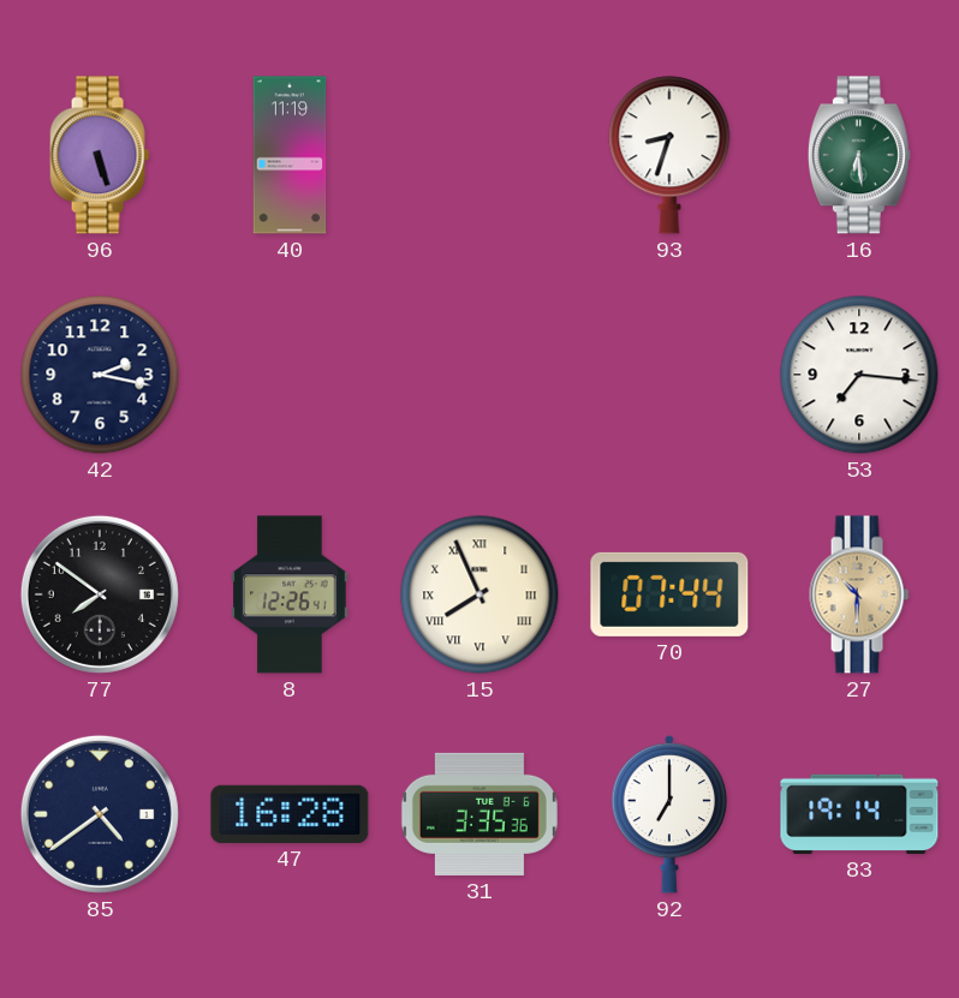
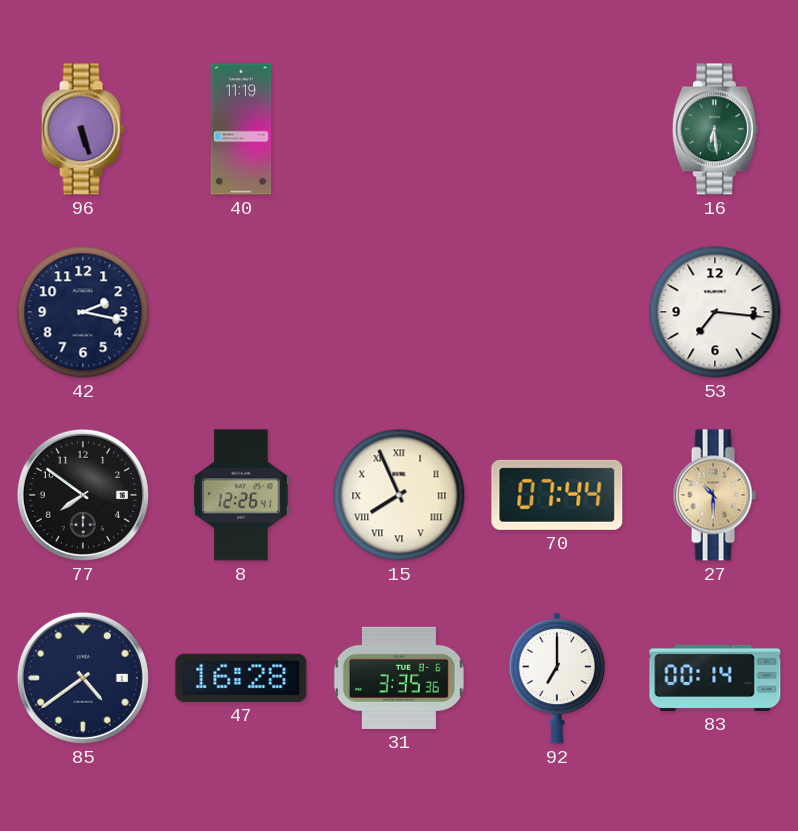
93: 8:33 -> none
83: 19:14 -> 00:14
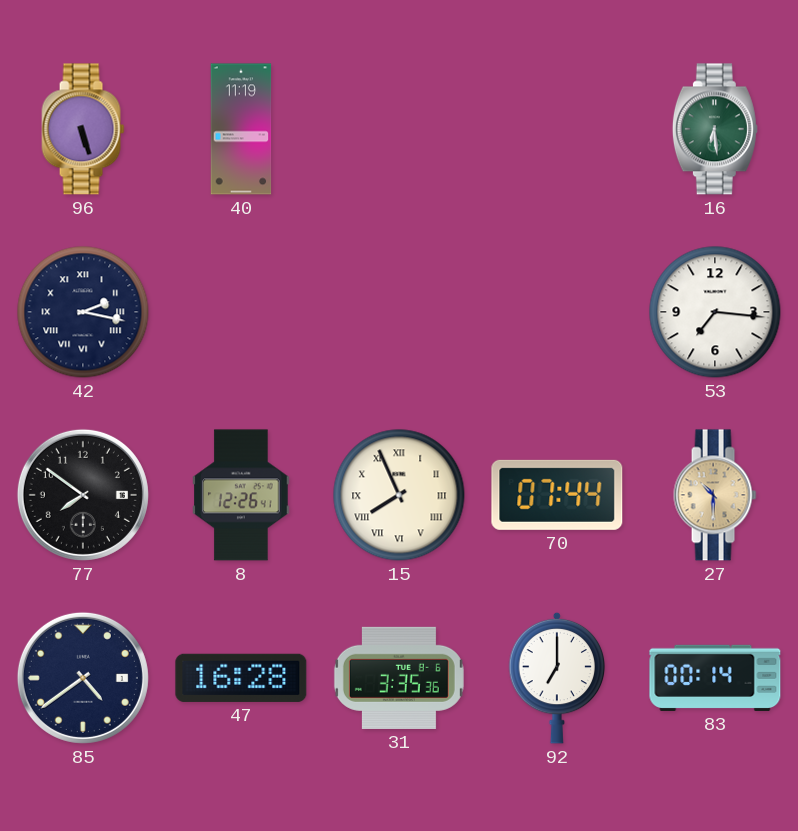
42 numerals: Arabic -> Roman
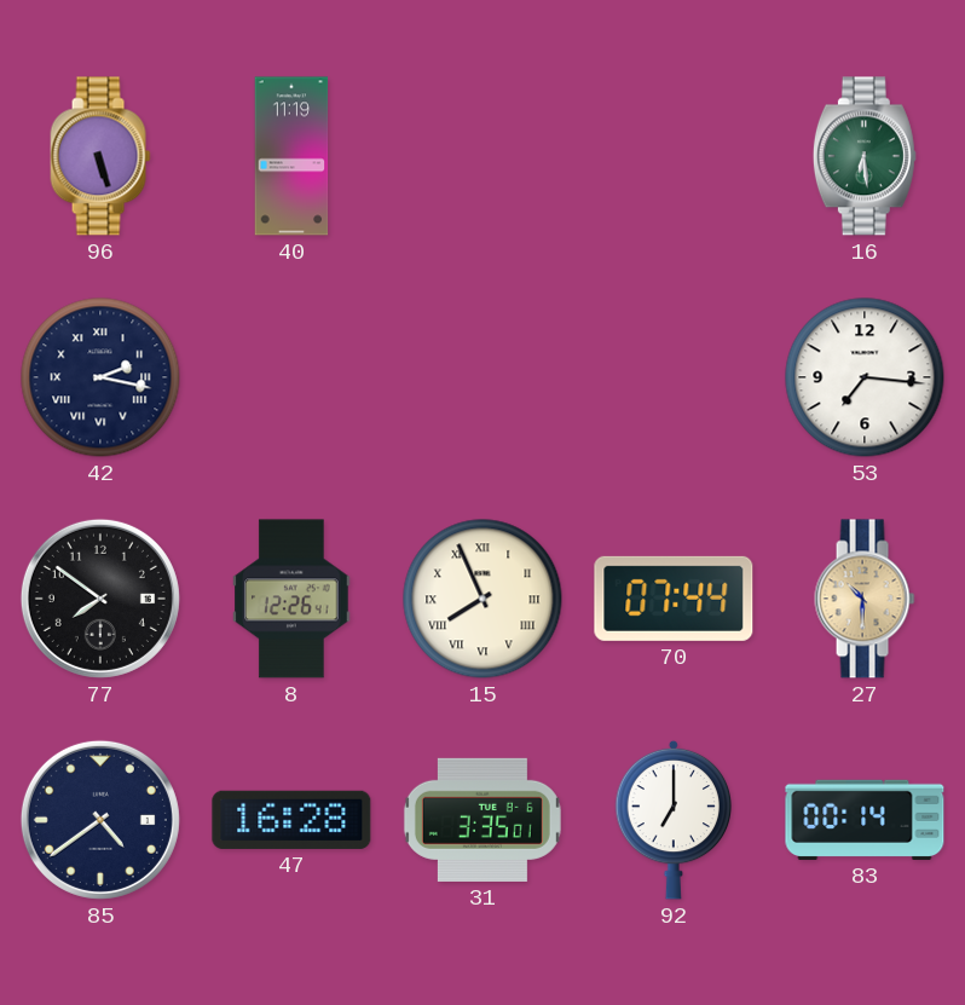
31: 3:35:36 -> 3:35:01
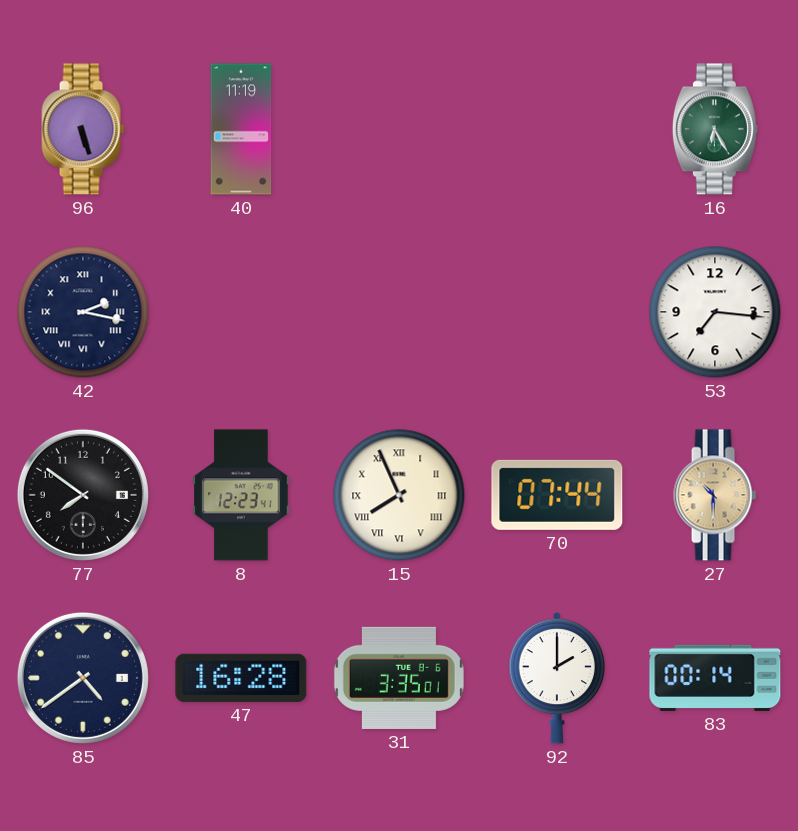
16: 6:29 -> 6:25
8: 12:26 -> 12:23
92: 7:00 -> 2:00
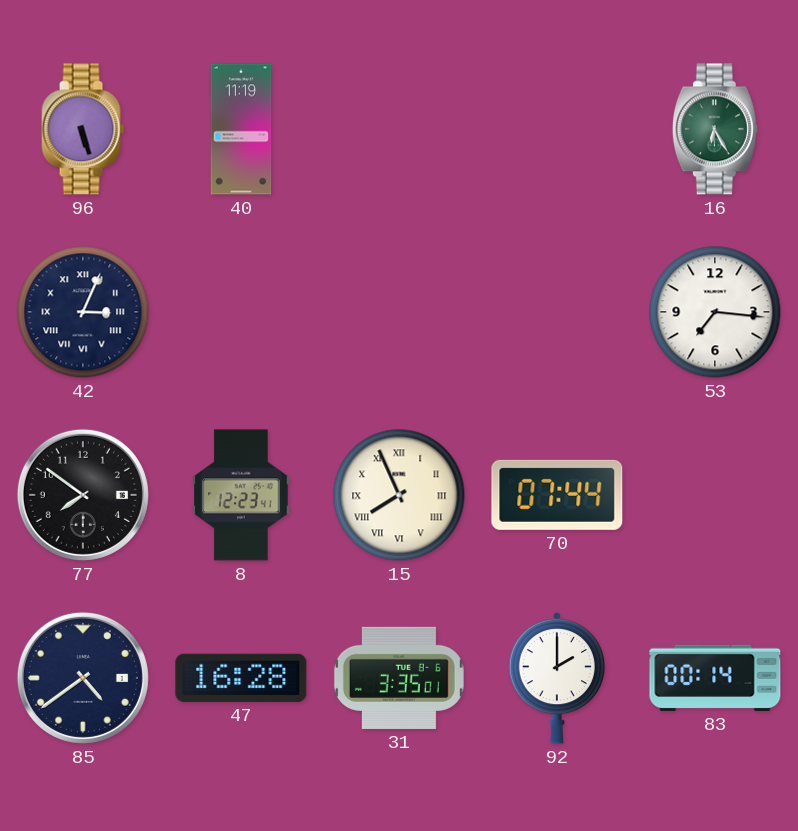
42: 2:17 -> 3:04
27: 10:30 -> none
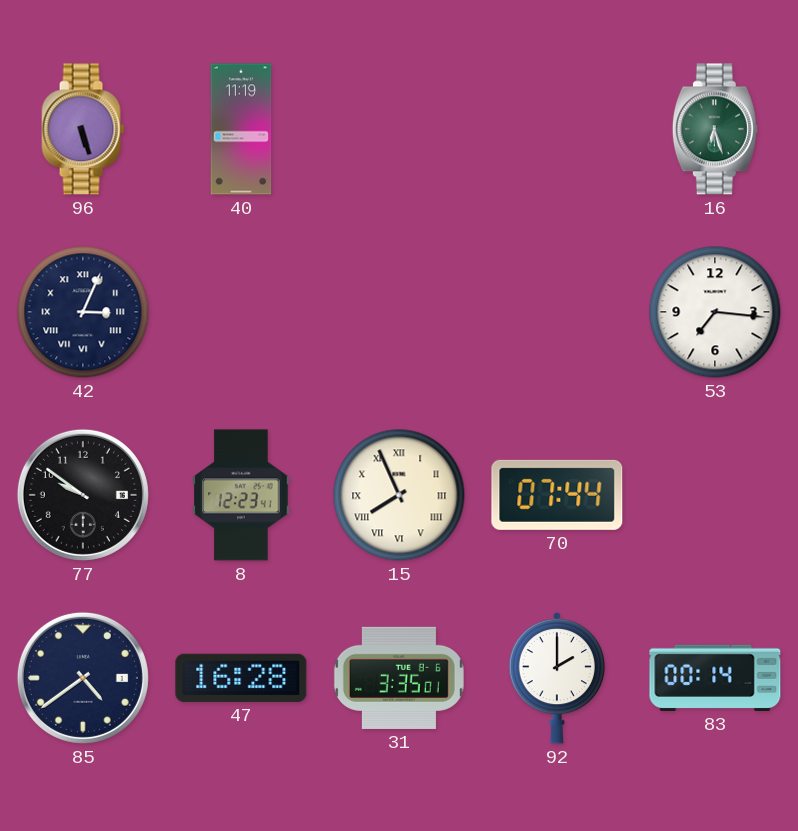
16: 6:25 -> 6:27
77: 7:51 -> 9:51
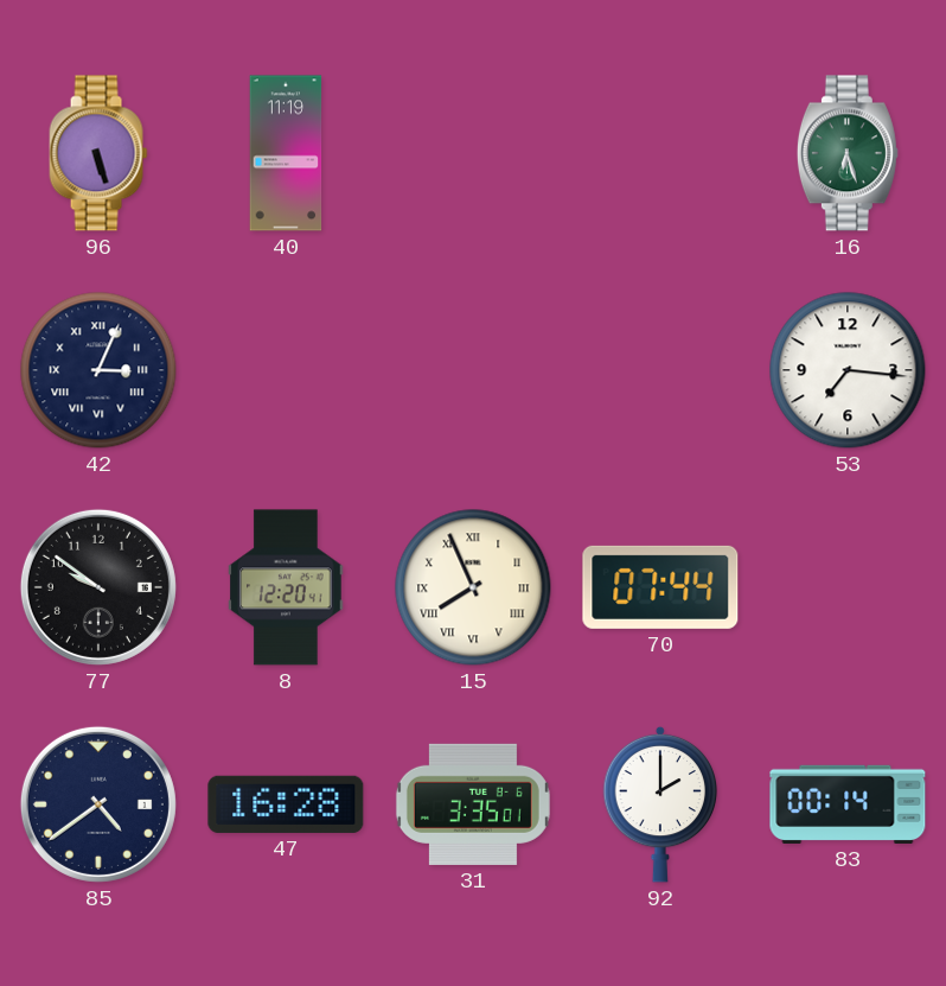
8: 12:23 -> 12:20
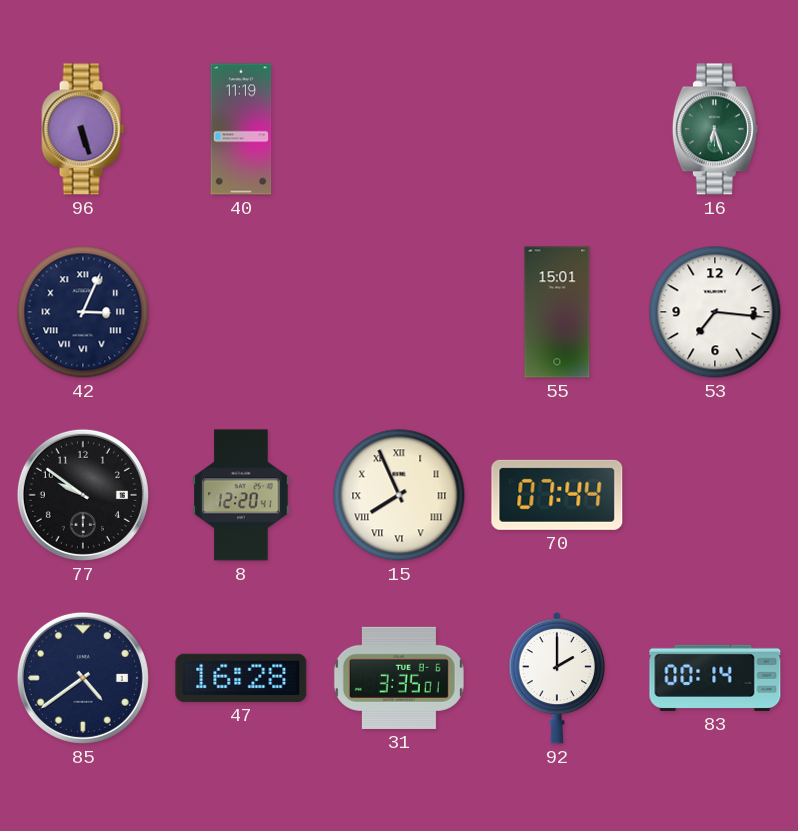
55: none -> 15:01
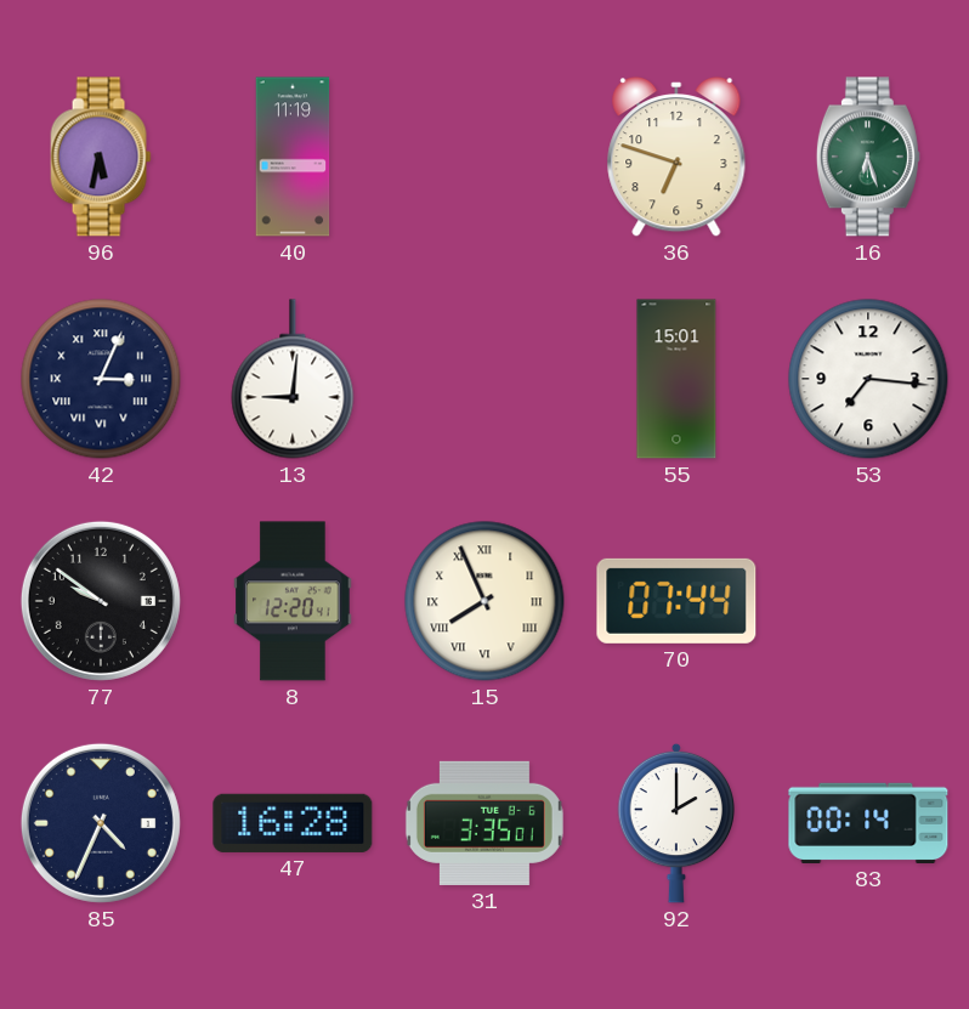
96: 5:27 -> 5:32
36: none -> 6:48
13: none -> 9:01
85: 4:39 -> 4:34
